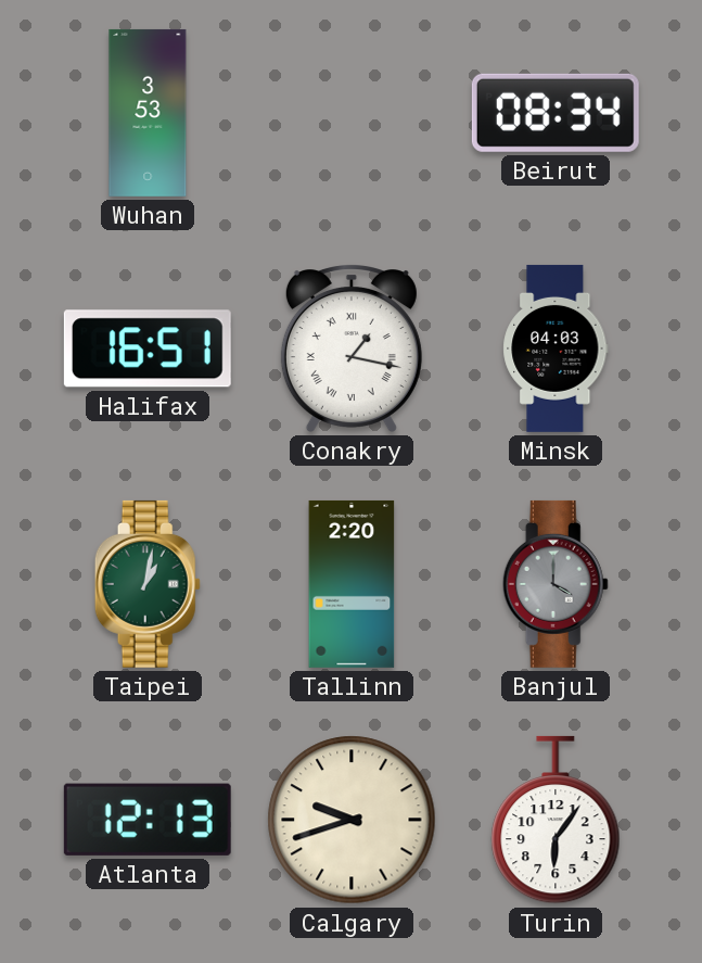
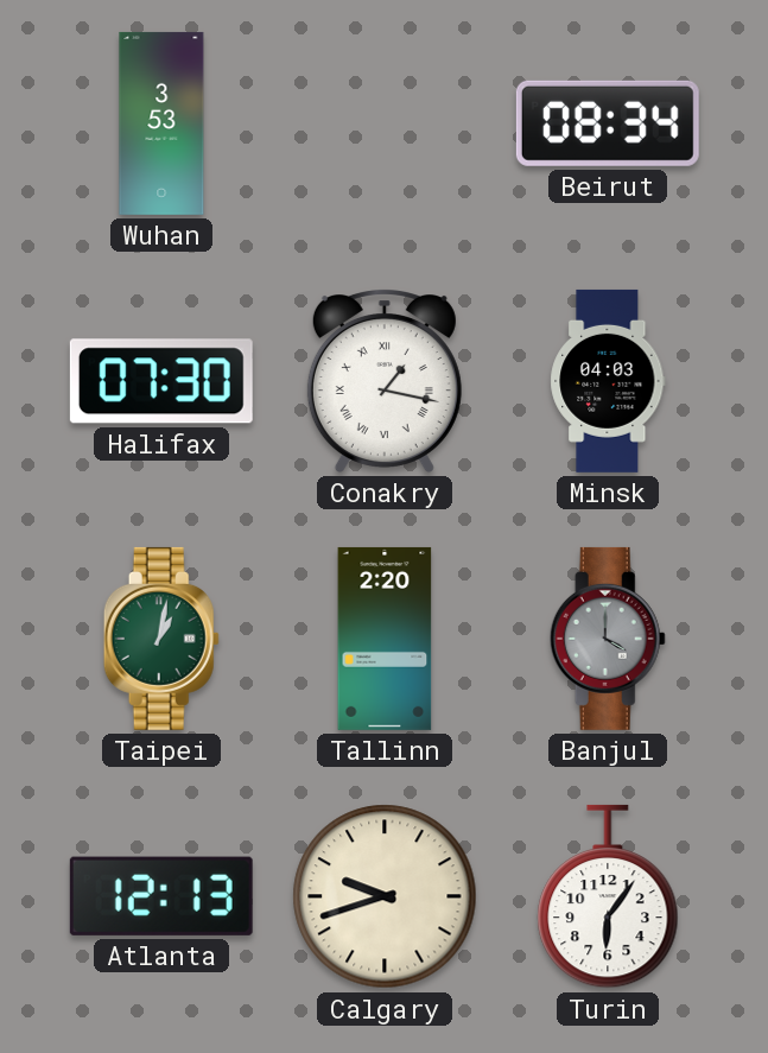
Halifax: 16:51 -> 07:30
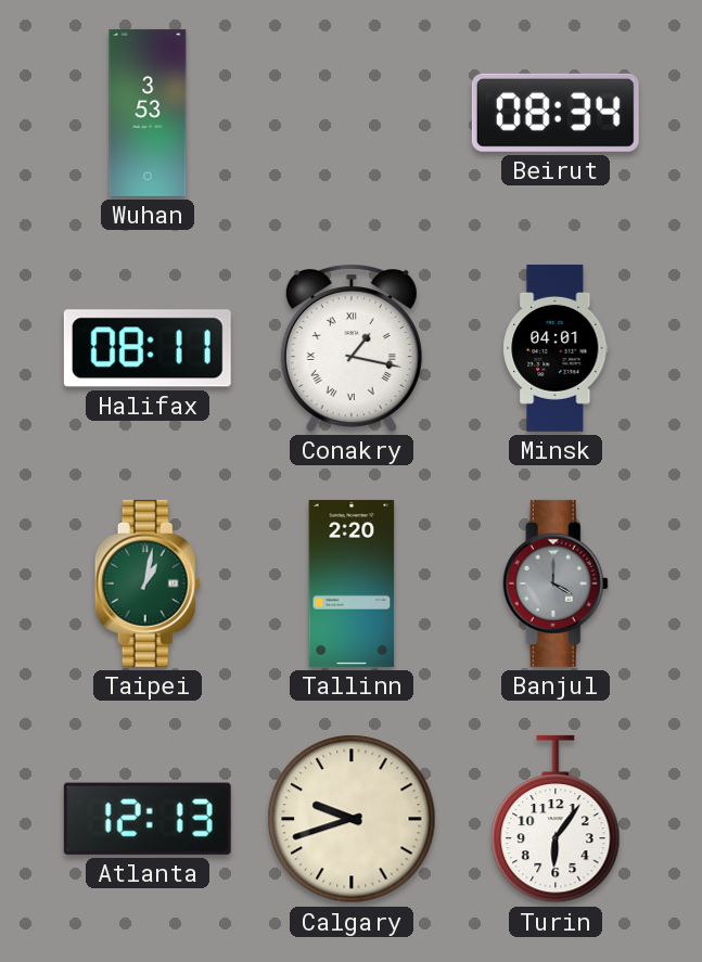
Halifax: 07:30 -> 08:11
Minsk: 04:03 -> 04:01
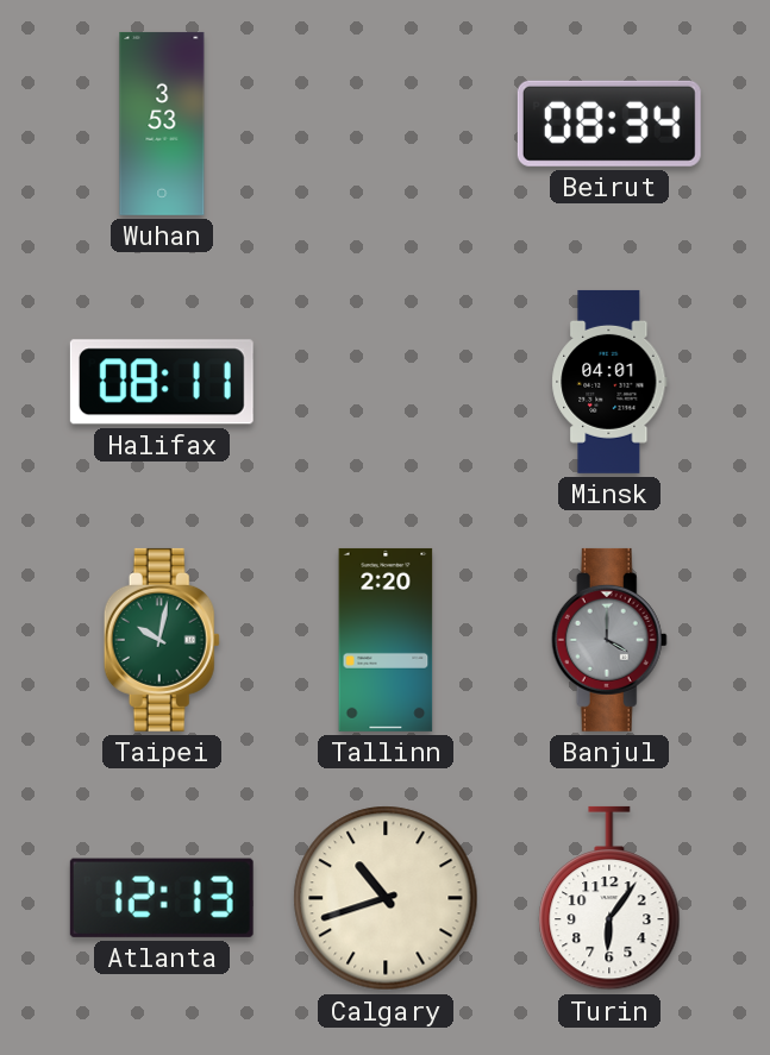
Conakry: 1:17 -> none
Taipei: 1:02 -> 10:02
Calgary: 9:42 -> 10:42
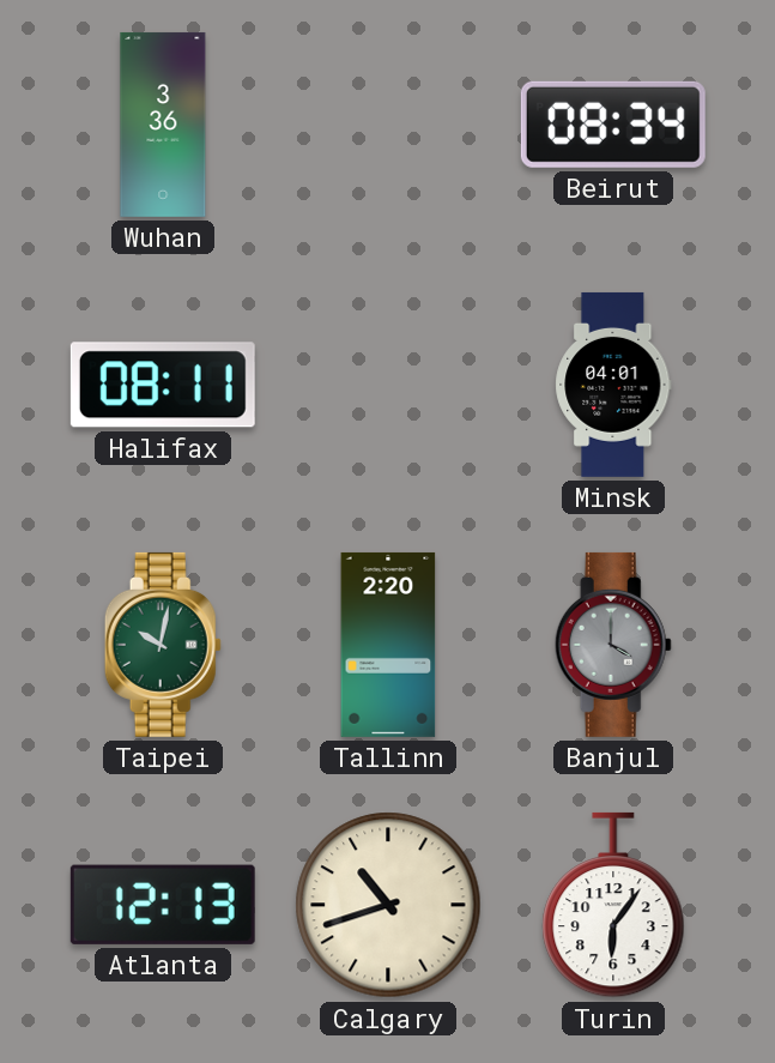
Wuhan: 3:53 -> 3:36
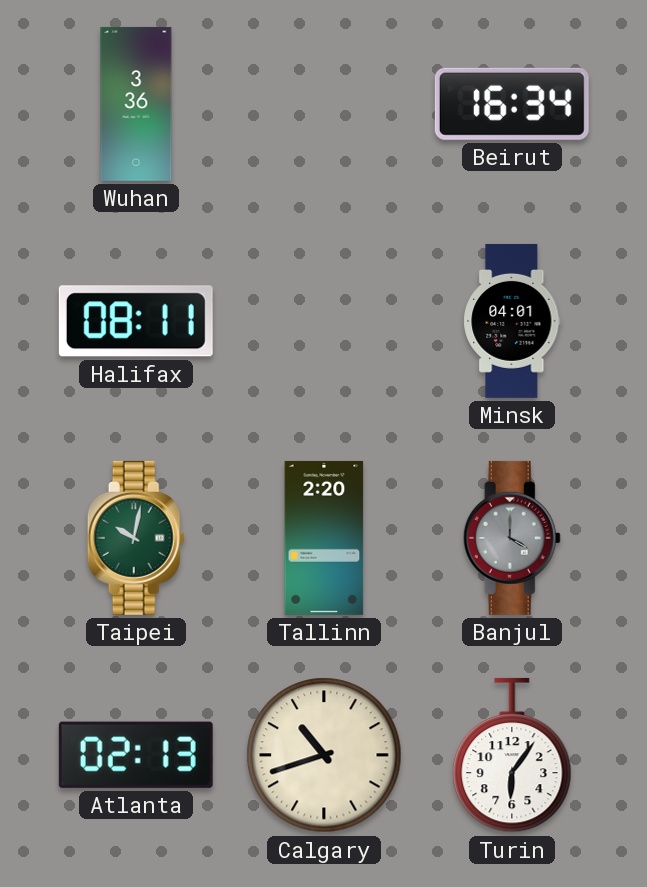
Beirut: 08:34 -> 16:34
Atlanta: 12:13 -> 02:13
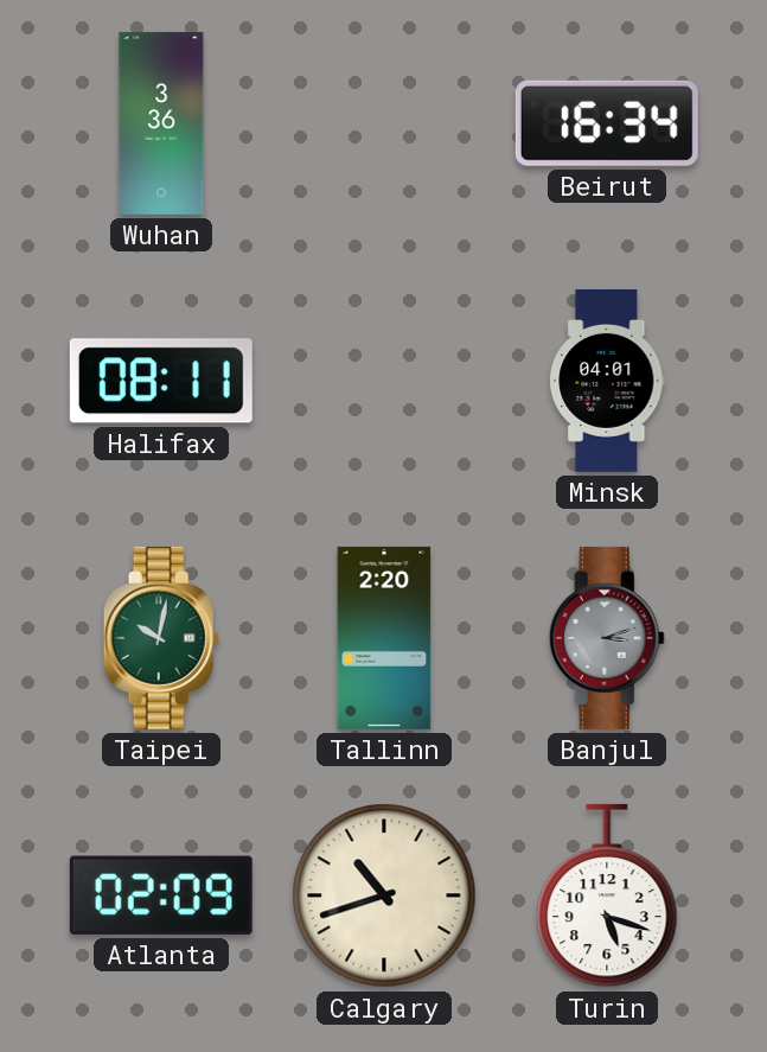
Banjul: 4:00 -> 3:12
Atlanta: 02:13 -> 02:09
Turin: 6:06 -> 5:18
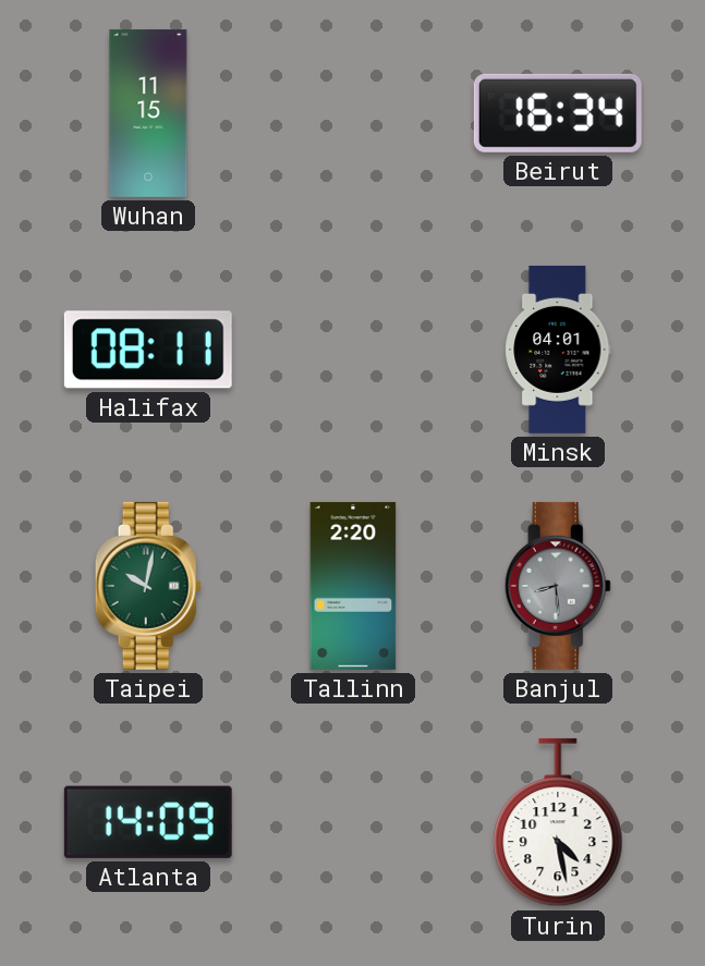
Wuhan: 3:36 -> 11:15
Banjul: 3:12 -> 8:29
Atlanta: 02:09 -> 14:09
Calgary: 10:42 -> none
Turin: 5:18 -> 4:28
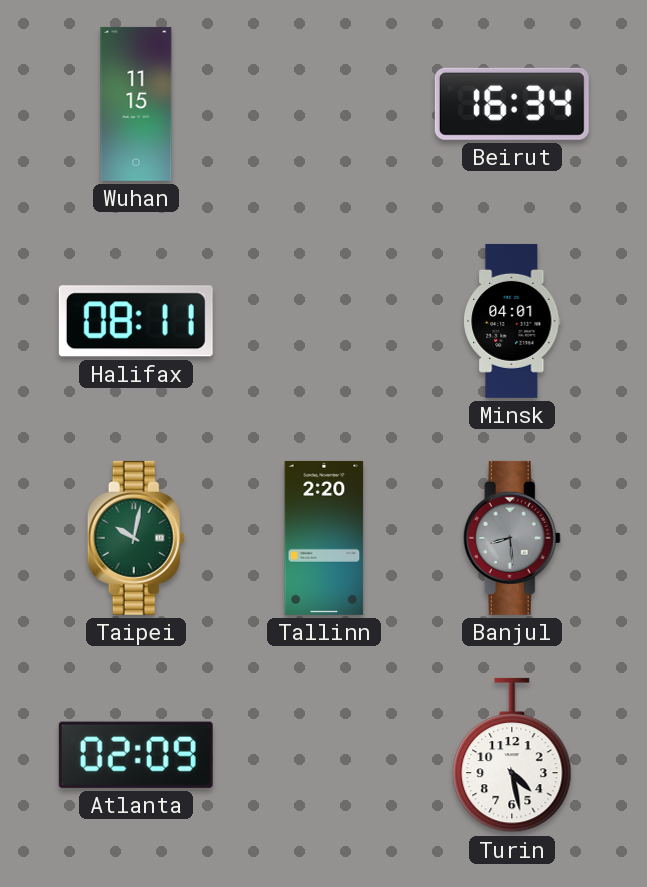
Atlanta: 14:09 -> 02:09
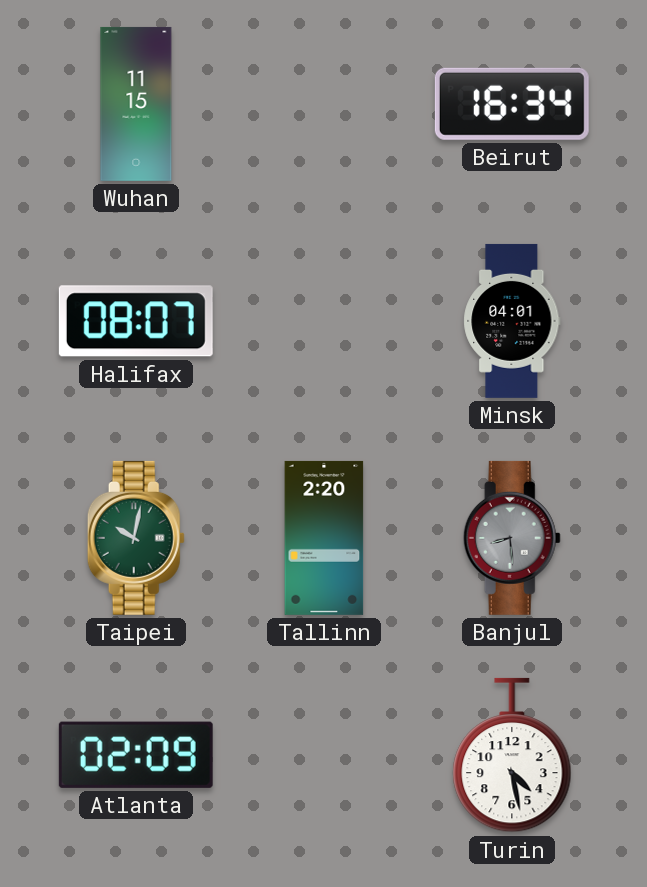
Halifax: 08:11 -> 08:07
